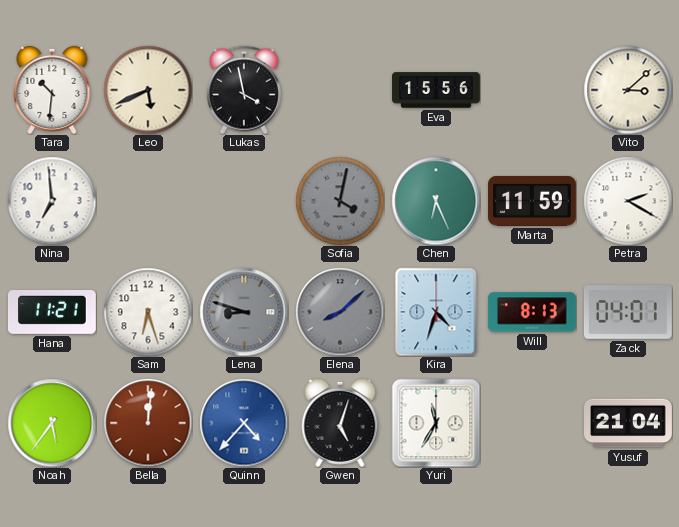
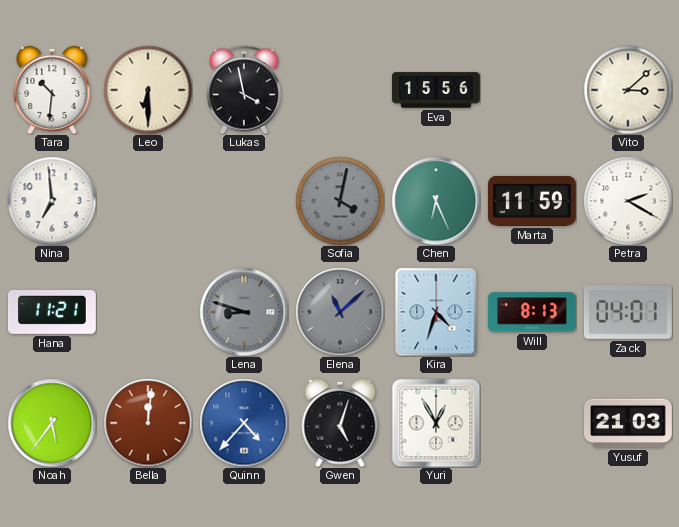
Leo: 5:41 -> 6:30
Sam: 6:27 -> none
Elena: 8:08 -> 11:08
Yuri: 11:35 -> 12:55
Yusuf: 21:04 -> 21:03
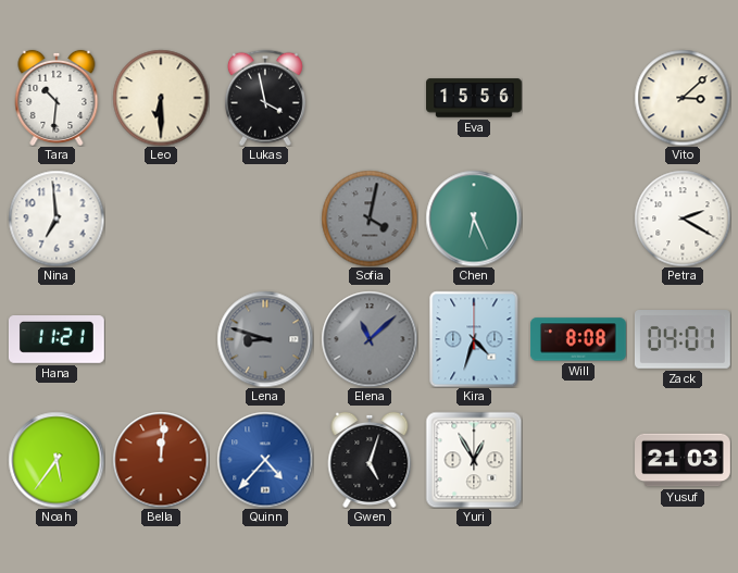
Marta: 11:59 -> none
Will: 8:13 -> 8:08
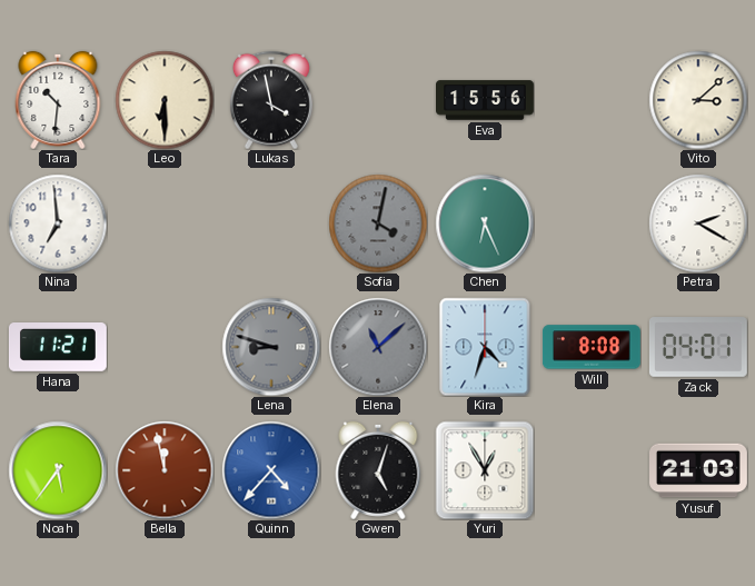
Bella: 12:01 -> 11:58
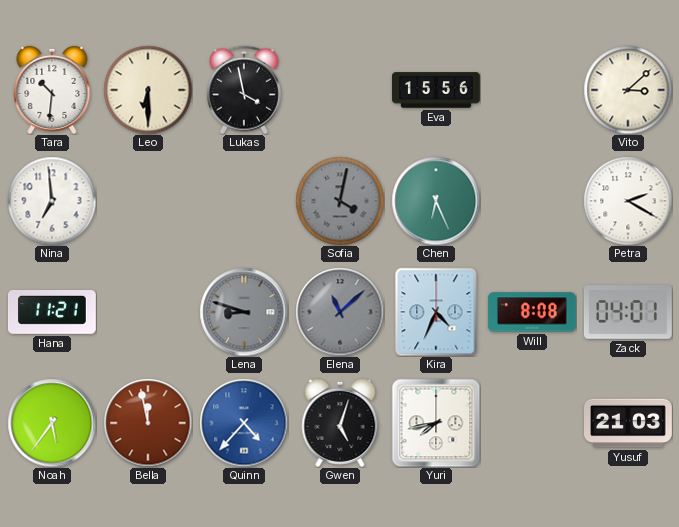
Kira: 4:33 -> 4:34
Yuri: 12:55 -> 7:43
